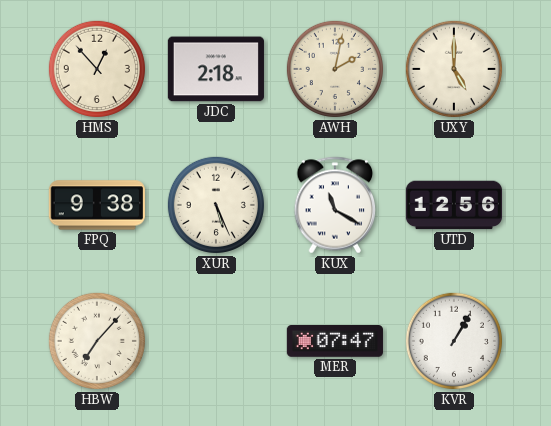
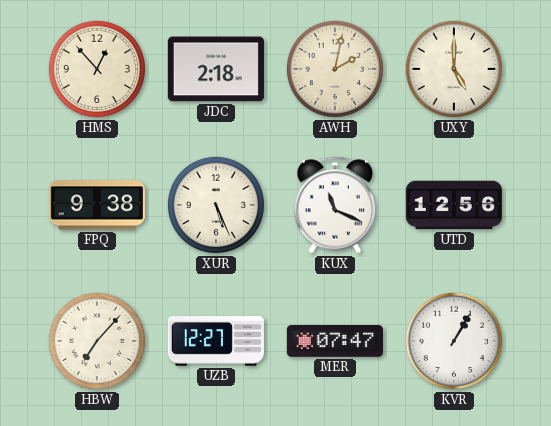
KUX: 11:20 -> 11:19
UZB: none -> 12:27
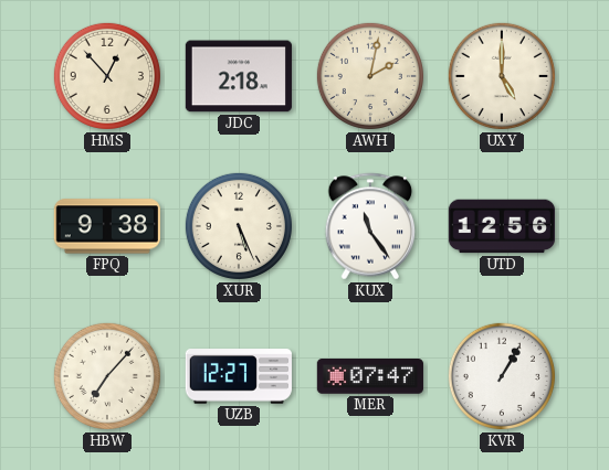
KUX: 11:19 -> 11:24
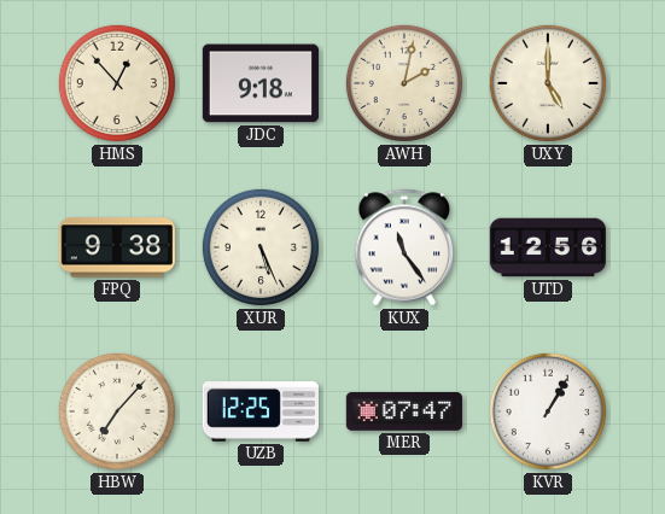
JDC: 2:18 -> 9:18
UZB: 12:27 -> 12:25
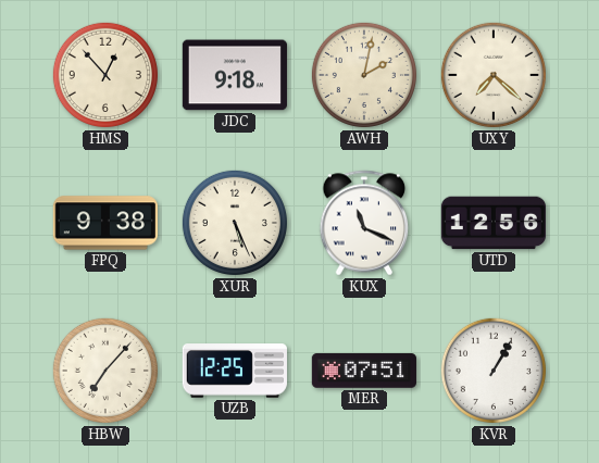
UXY: 5:00 -> 7:22
KUX: 11:24 -> 11:19
MER: 07:47 -> 07:51
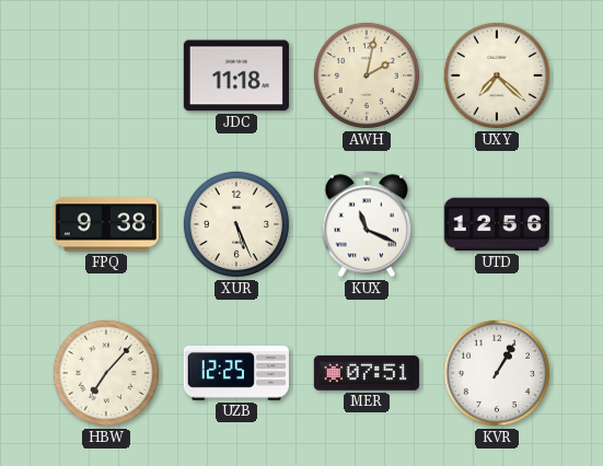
HMS: 12:53 -> none
JDC: 9:18 -> 11:18
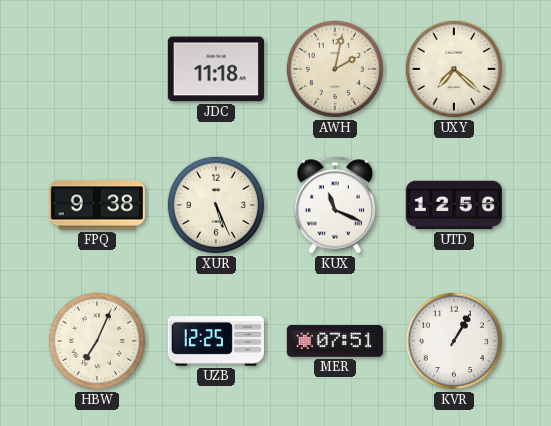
HBW: 7:07 -> 7:04
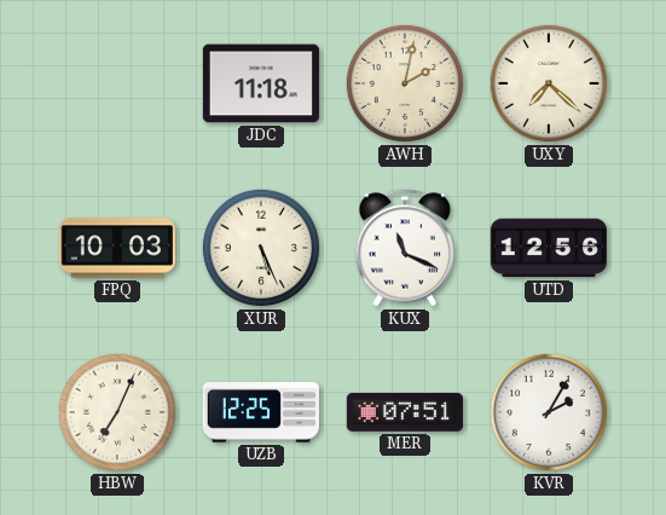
FPQ: 9:38 -> 10:03
KVR: 1:05 -> 2:05
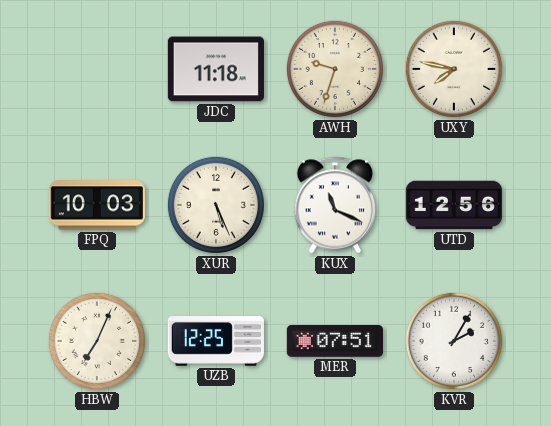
AWH: 2:02 -> 9:33
UXY: 7:22 -> 7:47
